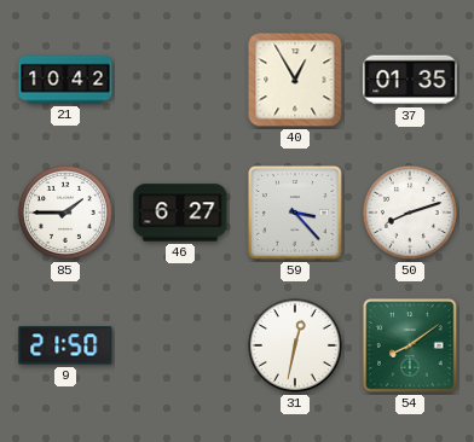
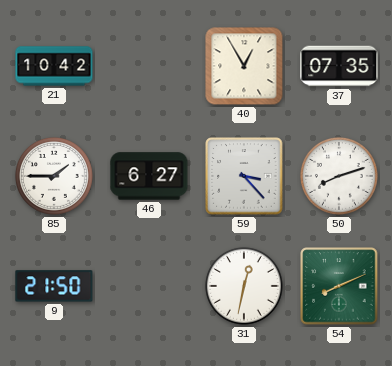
37: 01:35 -> 07:35
54: 8:09 -> 8:11
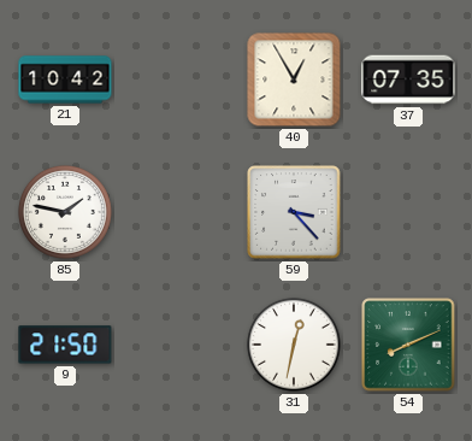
85: 1:45 -> 1:47
46: 6:27 -> none
50: 8:12 -> none
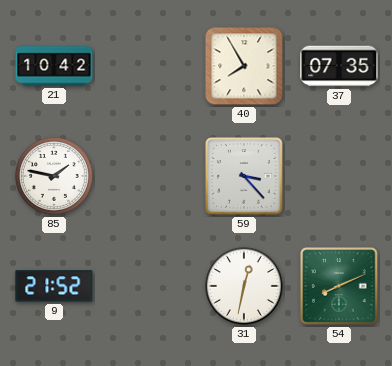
40: 12:55 -> 7:55
9: 21:50 -> 21:52
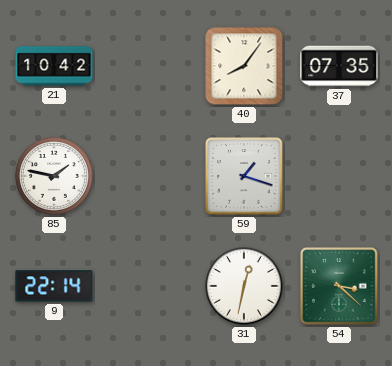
40: 7:55 -> 8:06
59: 3:23 -> 1:18
9: 21:52 -> 22:14
54: 8:11 -> 3:22
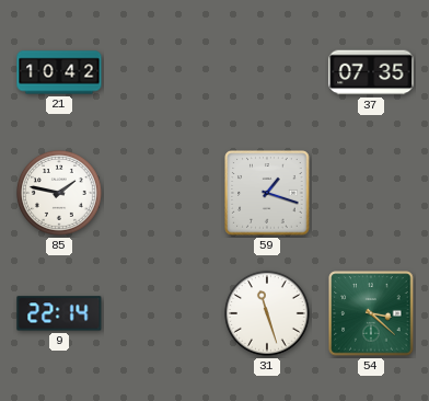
40: 8:06 -> none
31: 12:32 -> 11:27
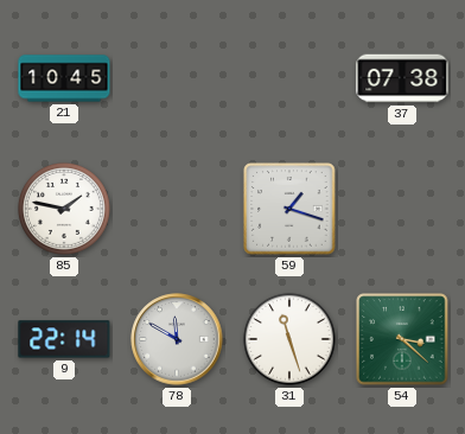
21: 10:42 -> 10:45
37: 07:35 -> 07:38
78: none -> 11:50
